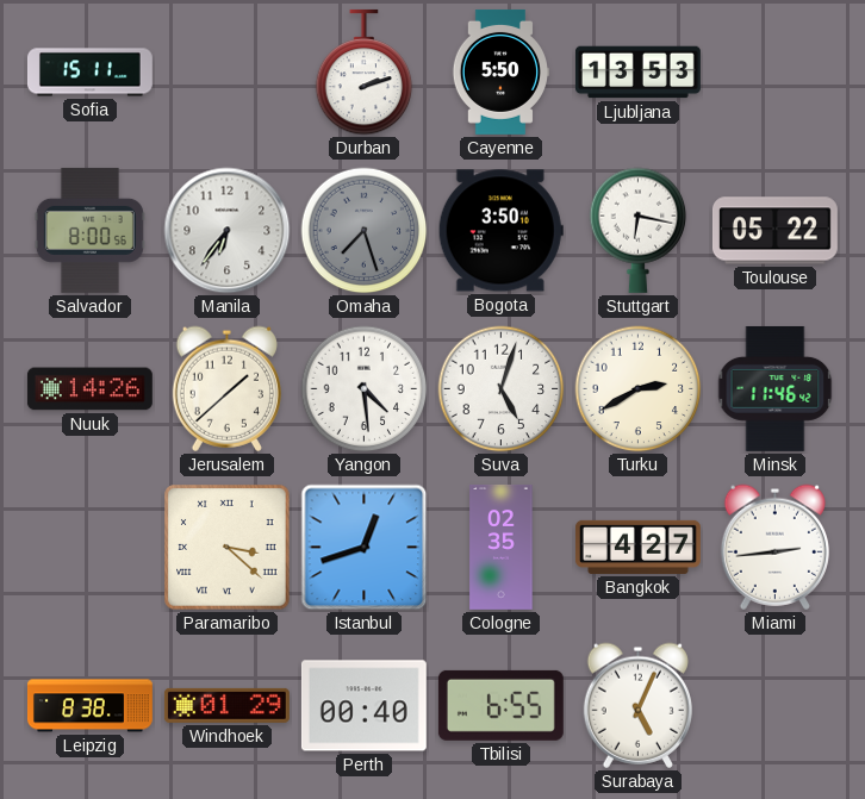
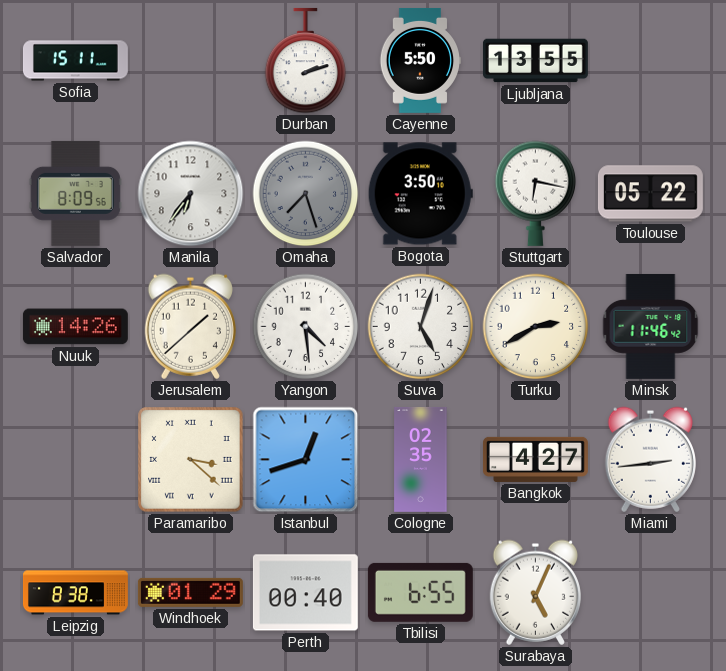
Ljubljana: 13:53 -> 13:55
Salvador: 8:00 -> 8:09
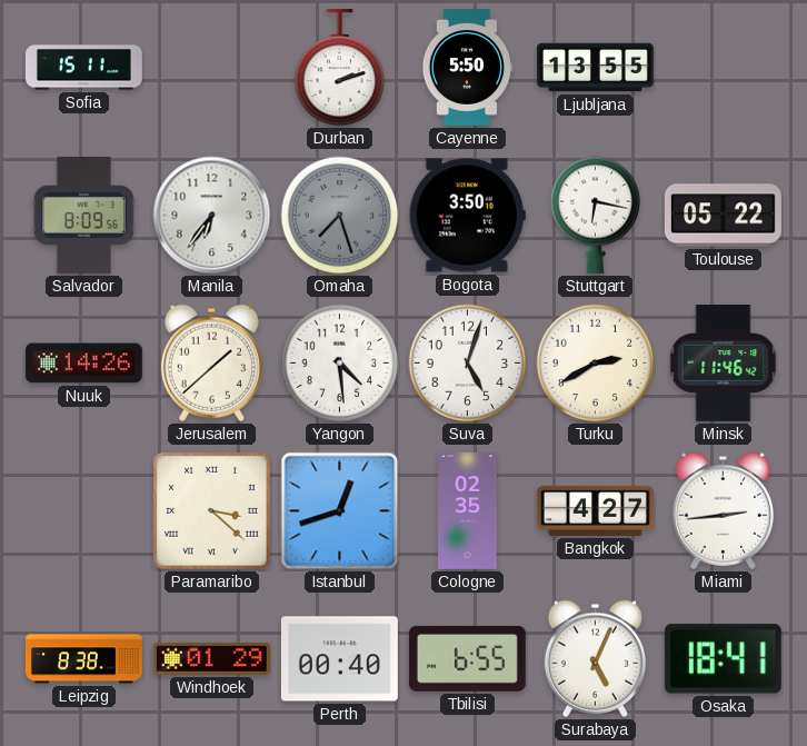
Osaka: none -> 18:41
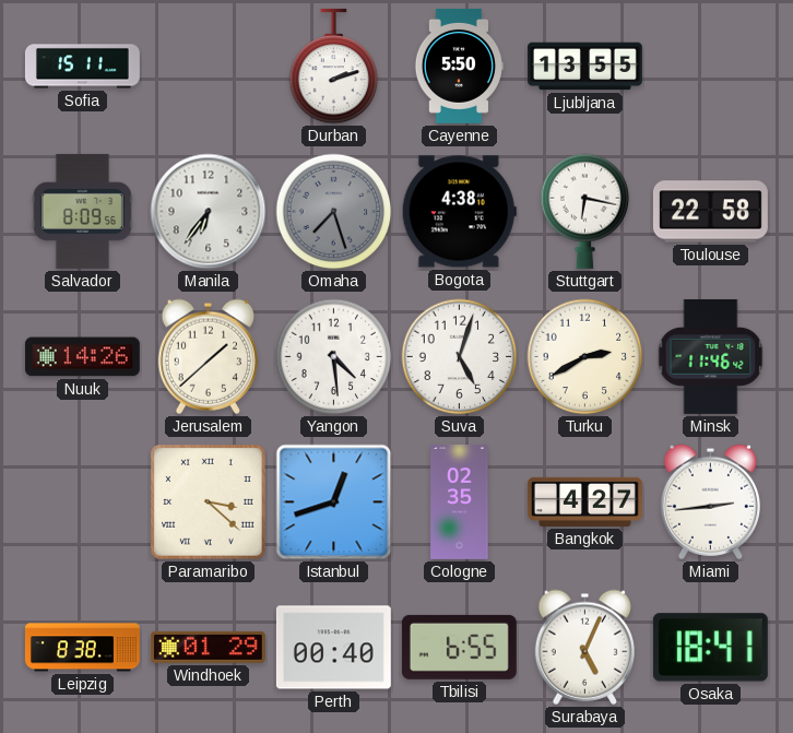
Bogota: 3:50 -> 4:38
Toulouse: 05:22 -> 22:58
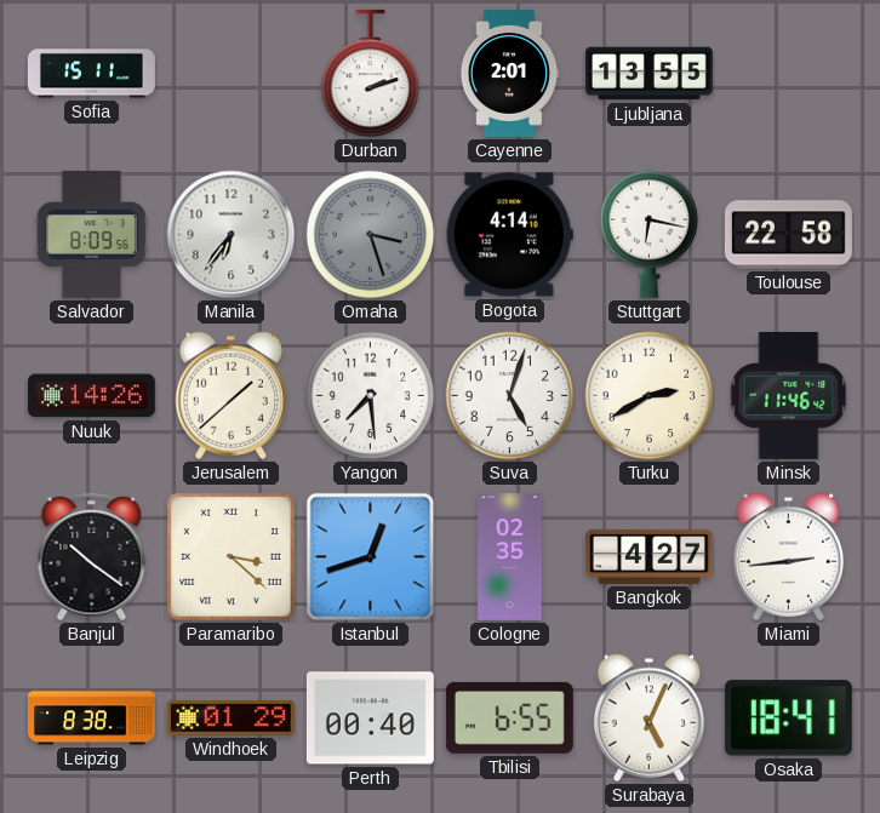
Cayenne: 5:50 -> 2:01
Omaha: 7:27 -> 3:27
Bogota: 4:38 -> 4:14
Yangon: 4:29 -> 7:29
Banjul: none -> 10:21
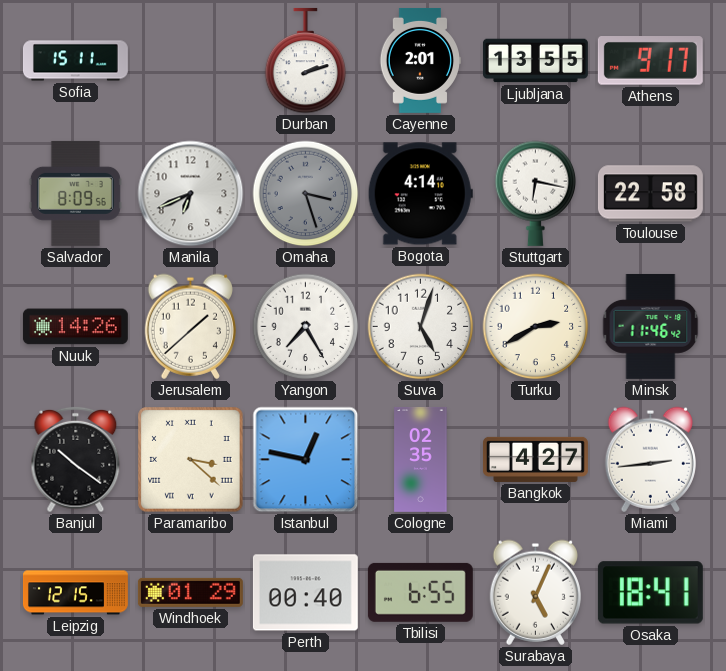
Athens: none -> 9:17
Manila: 6:36 -> 6:41
Yangon: 7:29 -> 7:25
Istanbul: 12:42 -> 12:47
Leipzig: 8:38 -> 12:15
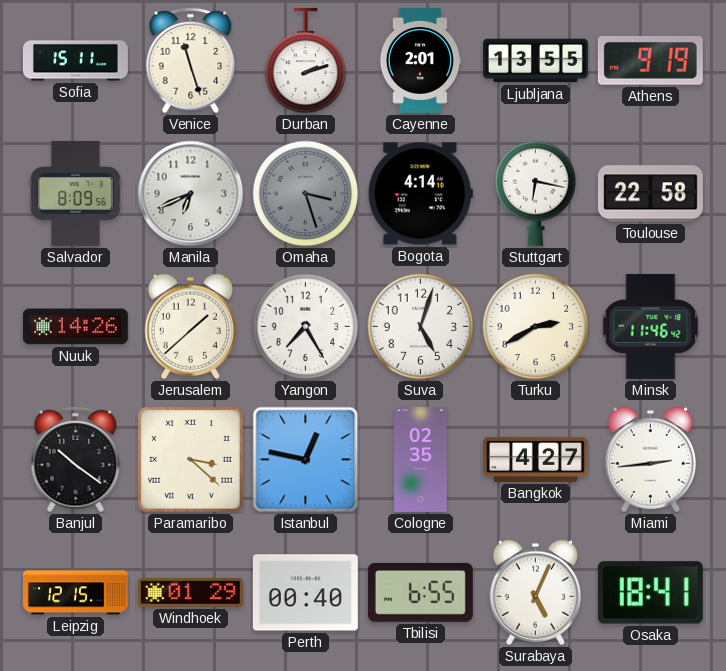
Venice: none -> 11:27
Athens: 9:17 -> 9:19
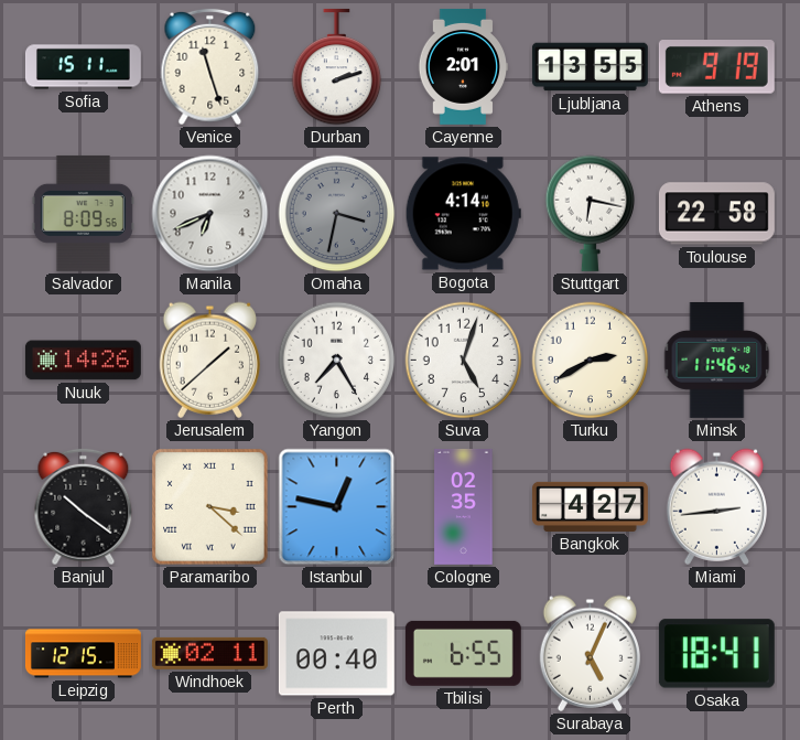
Omaha: 3:27 -> 3:32
Windhoek: 01:29 -> 02:11
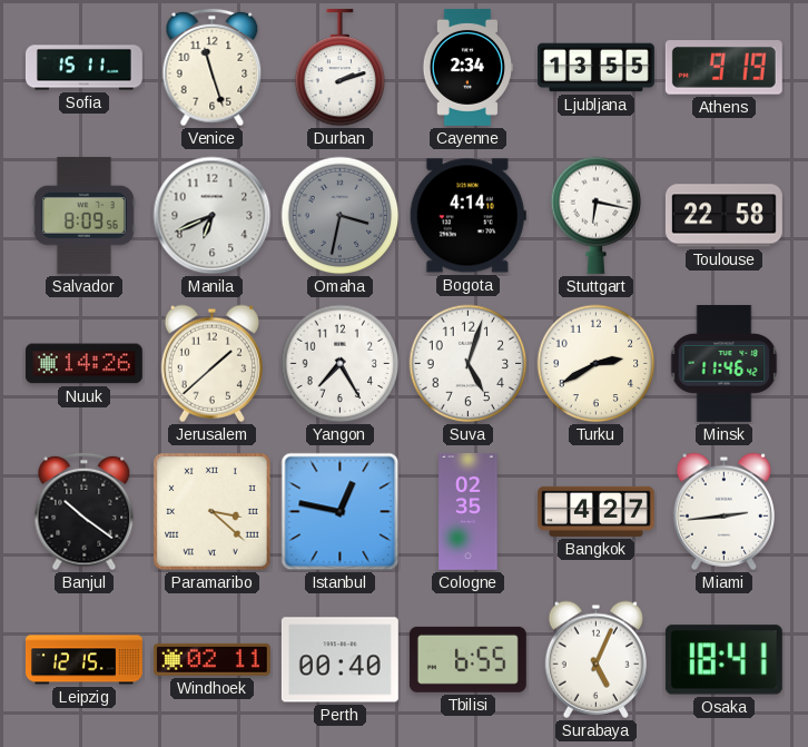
Cayenne: 2:01 -> 2:34
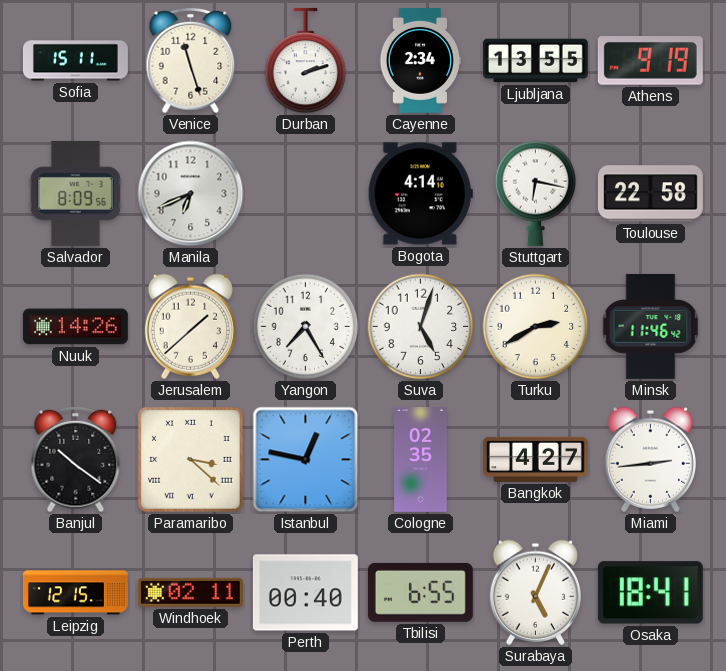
Omaha: 3:32 -> none
